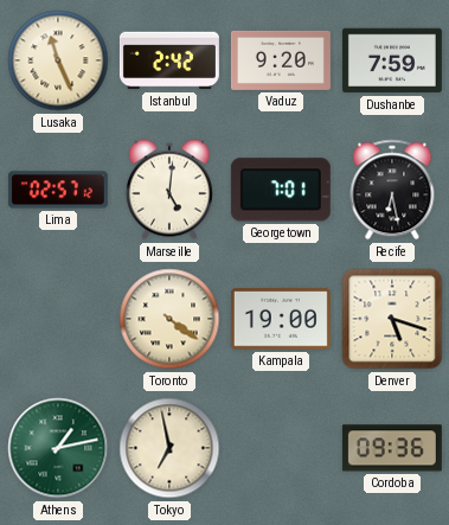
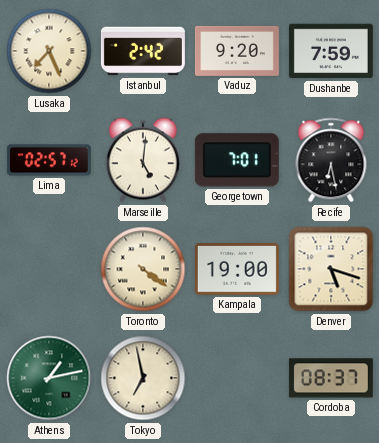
Lusaka: 11:26 -> 7:26
Cordoba: 09:36 -> 08:37
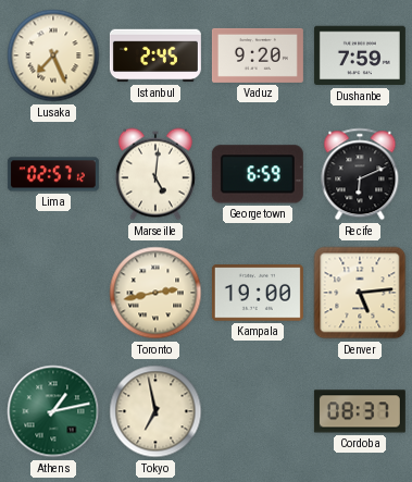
Istanbul: 2:42 -> 2:45
Georgetown: 7:01 -> 6:59
Recife: 6:28 -> 6:11
Toronto: 4:21 -> 2:43
Denver: 5:18 -> 5:14
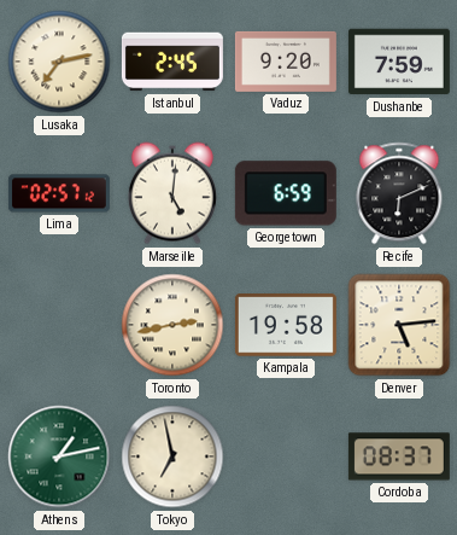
Lusaka: 7:26 -> 7:13
Kampala: 19:00 -> 19:58
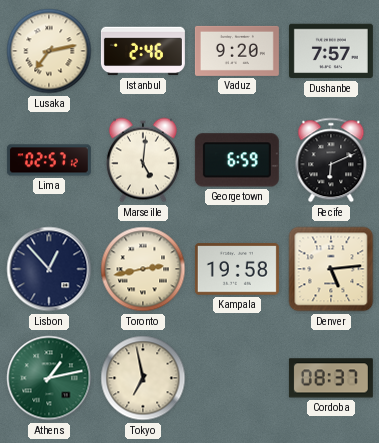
Istanbul: 2:45 -> 2:46
Dushanbe: 7:59 -> 7:57
Lisbon: none -> 12:53
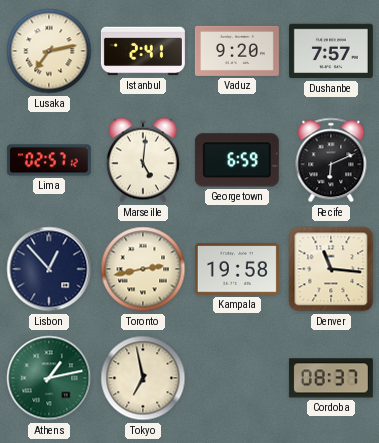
Istanbul: 2:46 -> 2:41
Denver: 5:14 -> 11:16
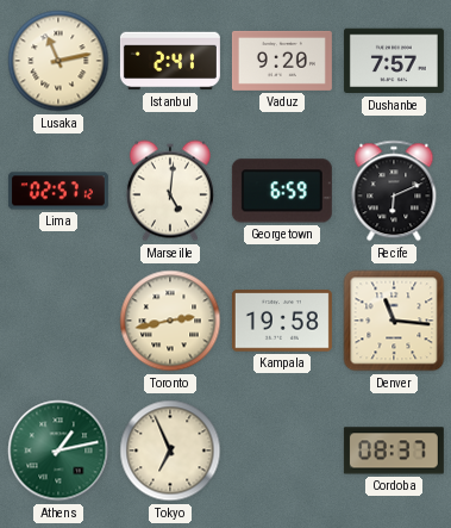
Lusaka: 7:13 -> 11:13
Lisbon: 12:53 -> none
Tokyo: 6:58 -> 6:56
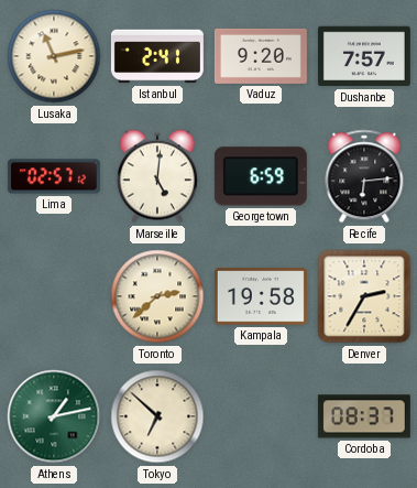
Recife: 6:11 -> 6:14
Toronto: 2:43 -> 2:38
Denver: 11:16 -> 2:35
Tokyo: 6:56 -> 6:52
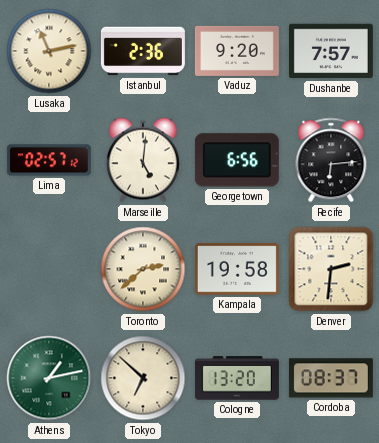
Istanbul: 2:41 -> 2:36
Georgetown: 6:59 -> 6:56
Denver: 2:35 -> 2:31
Cologne: none -> 13:20
